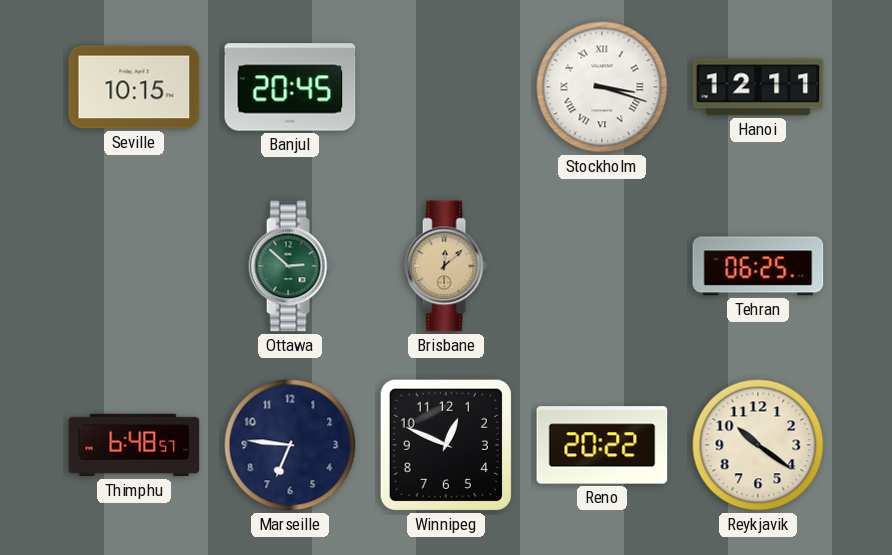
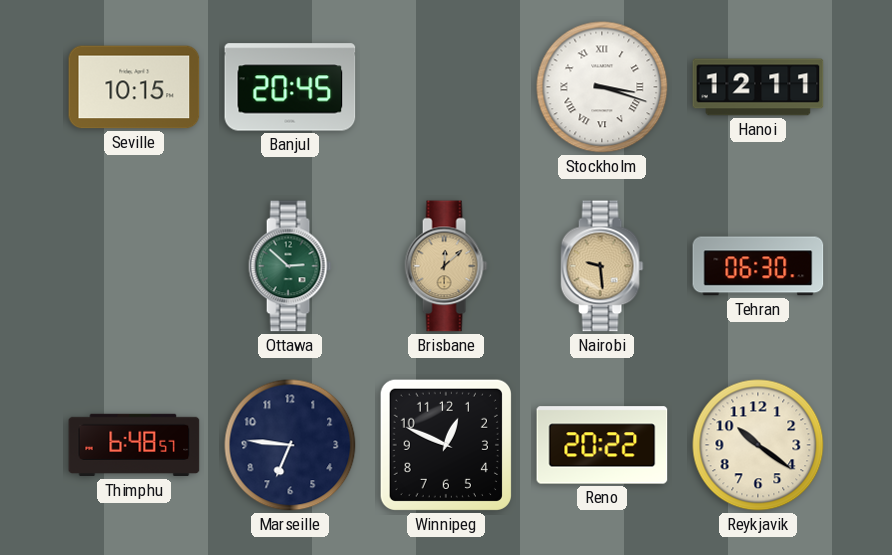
Nairobi: none -> 9:29
Tehran: 06:25 -> 06:30
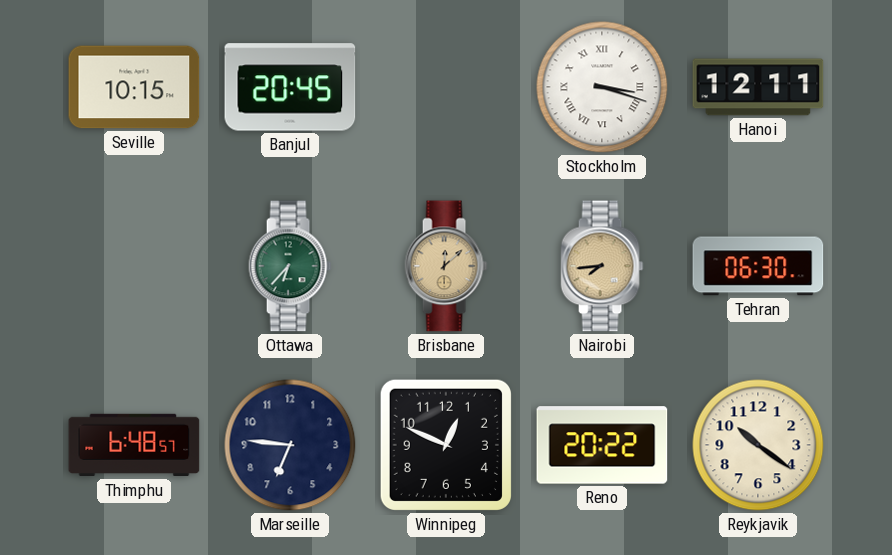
Ottawa: 2:52 -> 6:37
Nairobi: 9:29 -> 7:44
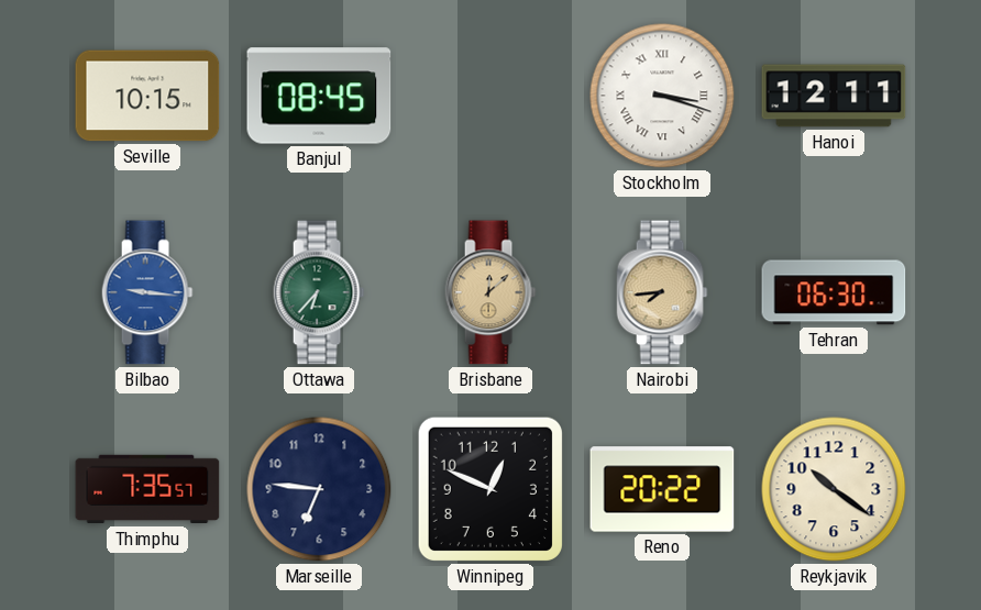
Banjul: 20:45 -> 08:45
Bilbao: none -> 9:16
Thimphu: 6:48 -> 7:35
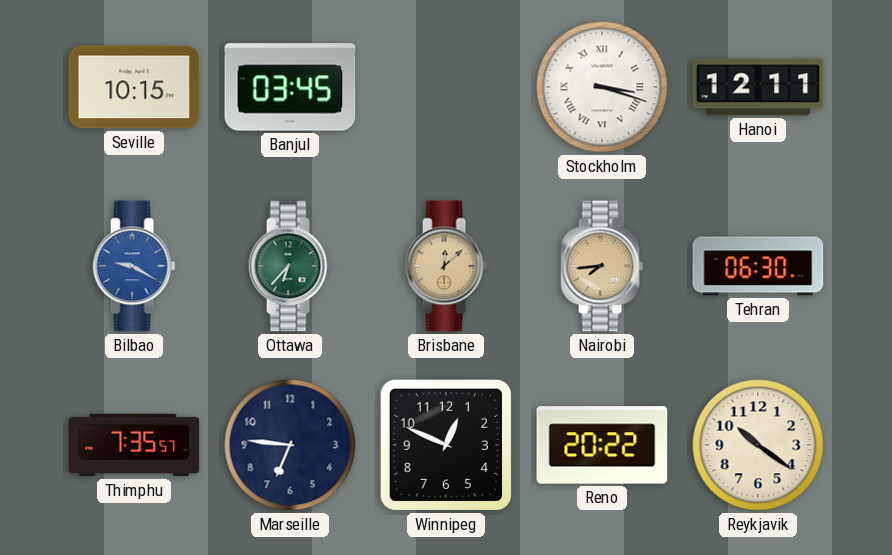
Banjul: 08:45 -> 03:45
Bilbao: 9:16 -> 9:20
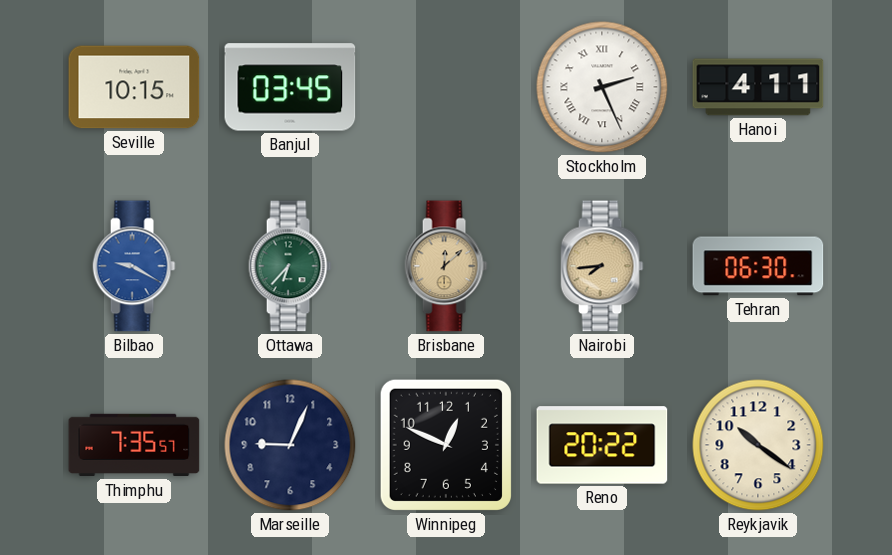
Stockholm: 3:18 -> 2:26
Hanoi: 12:11 -> 4:11
Marseille: 6:46 -> 9:04
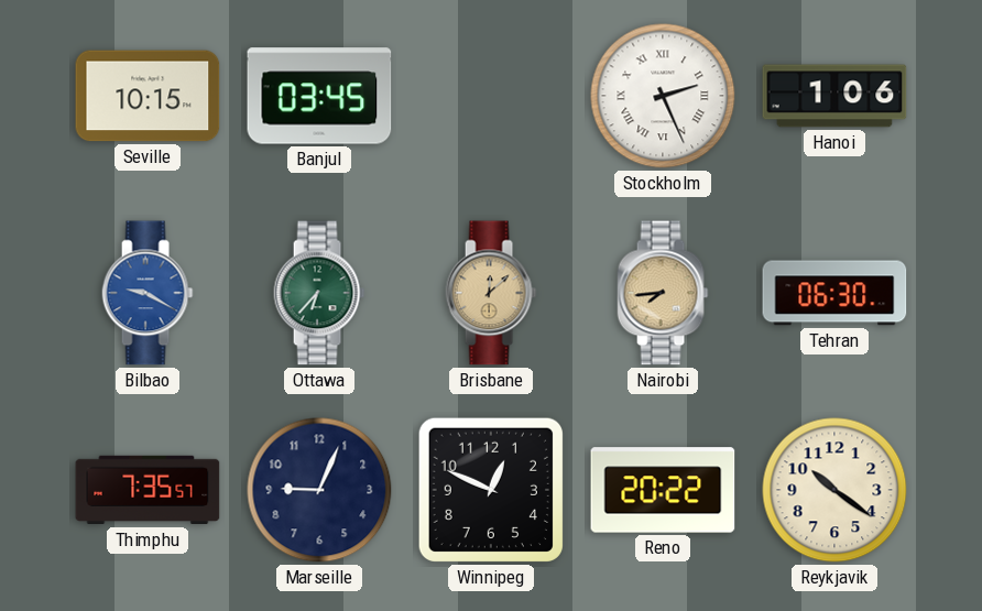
Hanoi: 4:11 -> 1:06
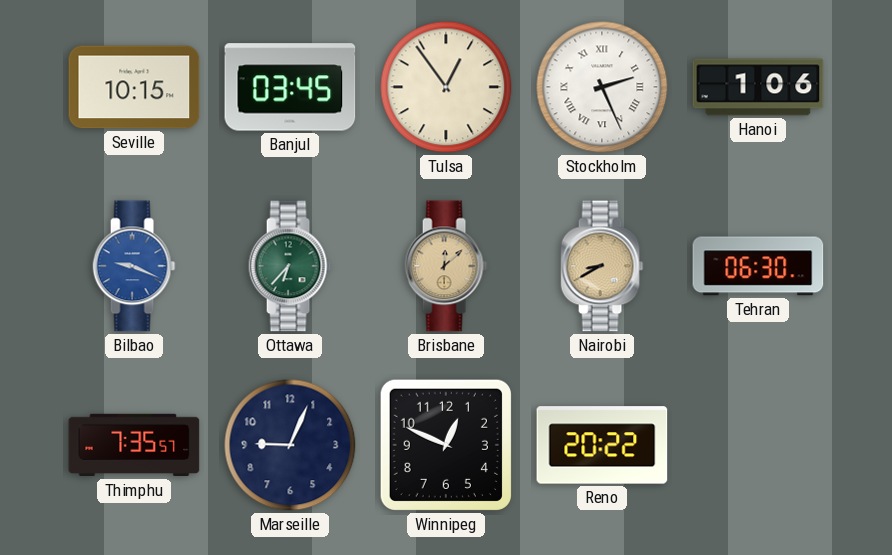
Tulsa: none -> 12:54
Bilbao: 9:20 -> 9:19
Nairobi: 7:44 -> 8:40
Reykjavik: 10:21 -> none
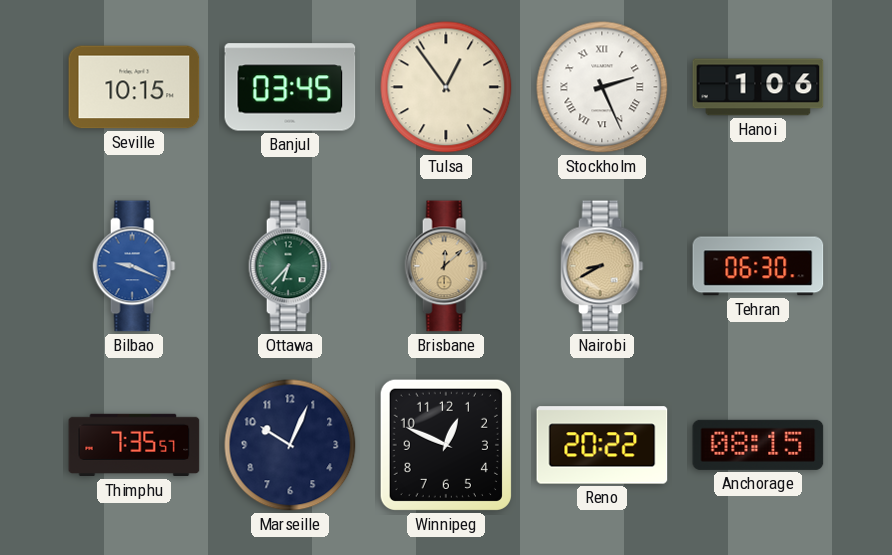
Marseille: 9:04 -> 10:04
Anchorage: none -> 08:15
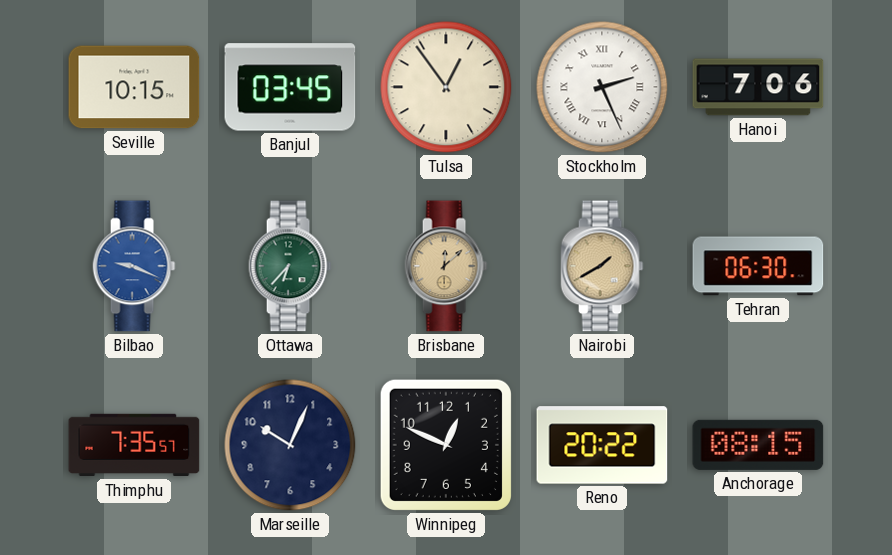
Hanoi: 1:06 -> 7:06
Nairobi: 8:40 -> 1:40
